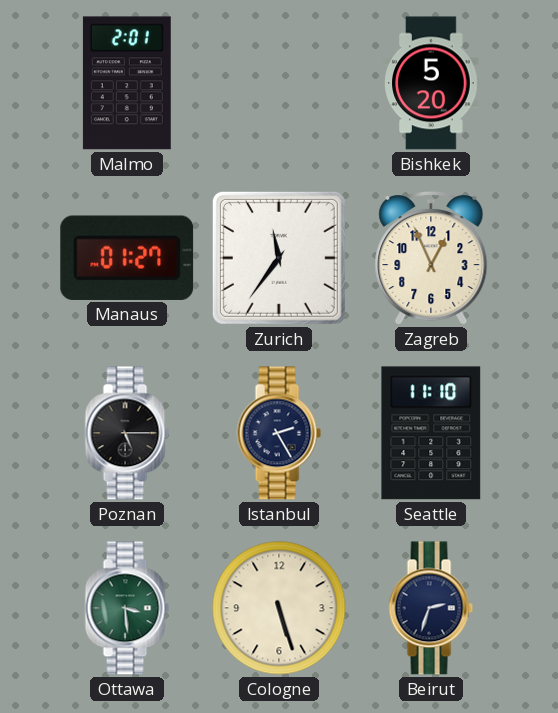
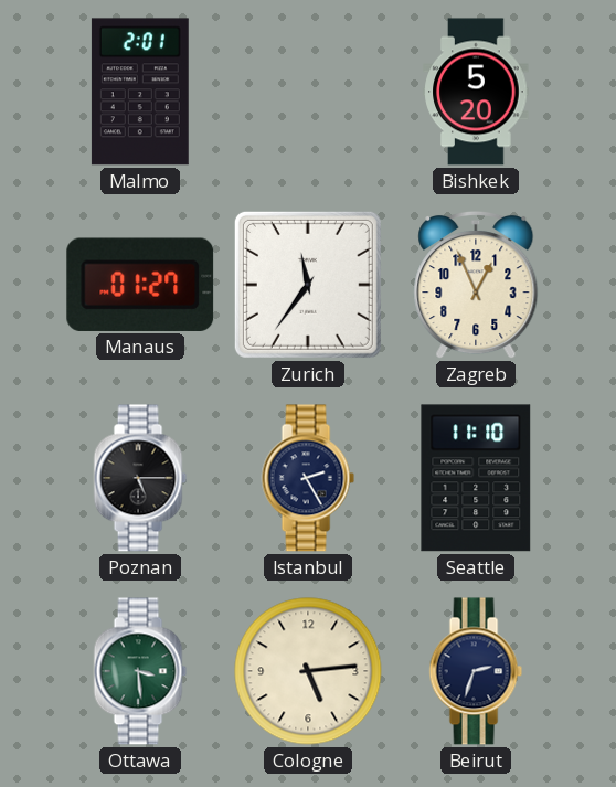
Cologne: 5:27 -> 5:14
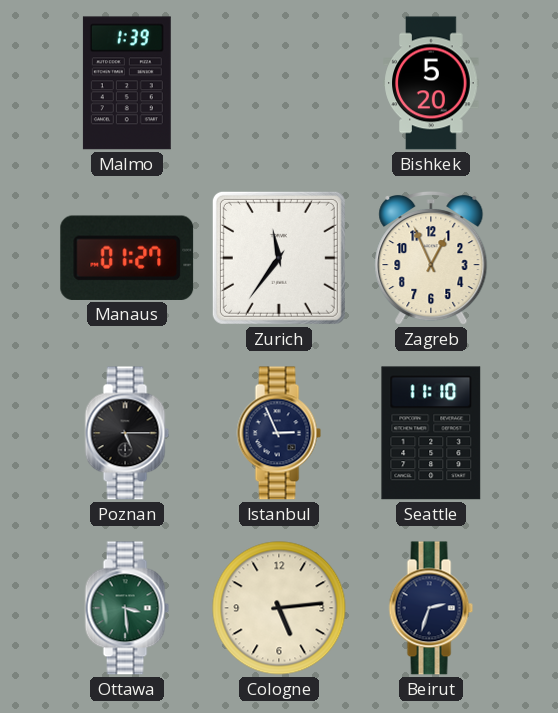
Malmo: 2:01 -> 1:39
Istanbul: 2:25 -> 2:56
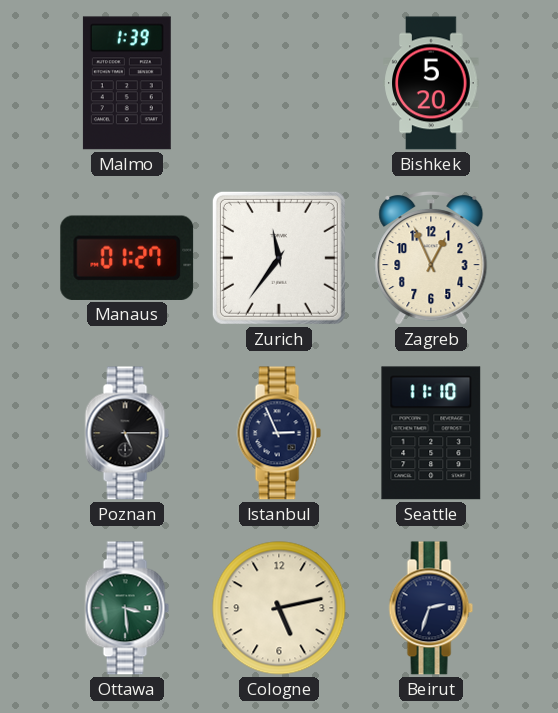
Cologne: 5:14 -> 5:13
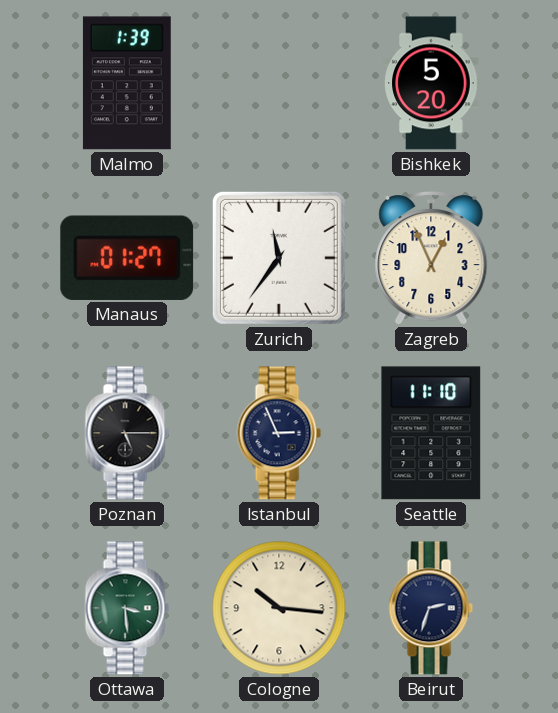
Cologne: 5:13 -> 10:16
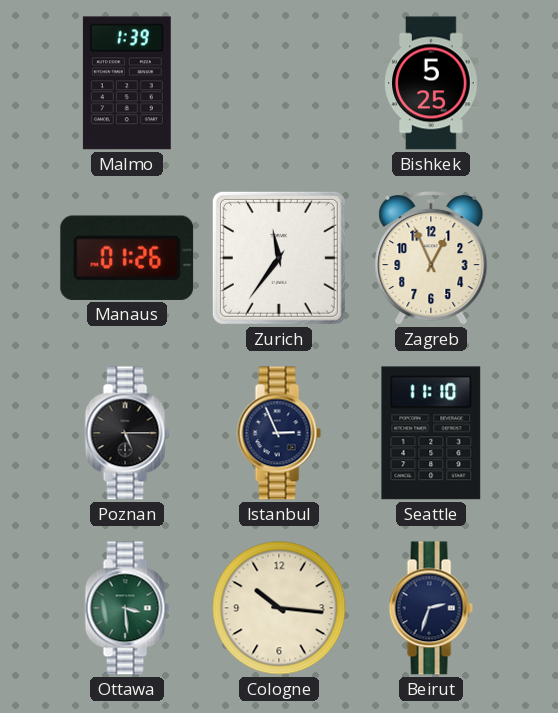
Bishkek: 5:20 -> 5:25
Manaus: 01:27 -> 01:26
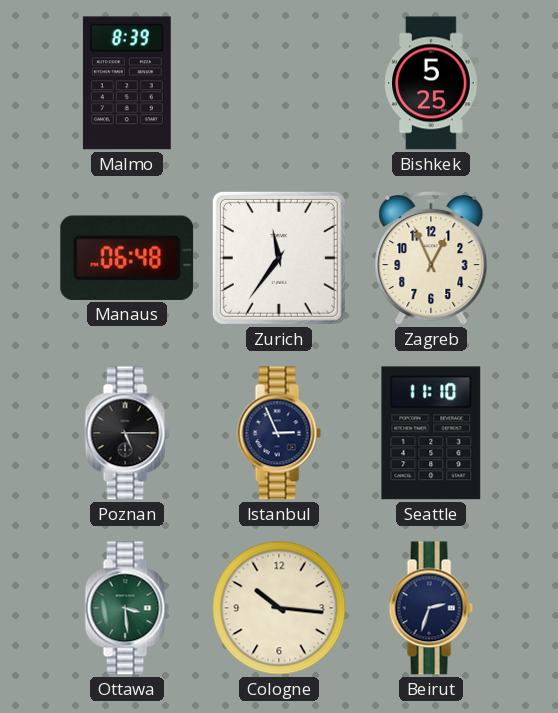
Malmo: 1:39 -> 8:39
Manaus: 01:26 -> 06:48
